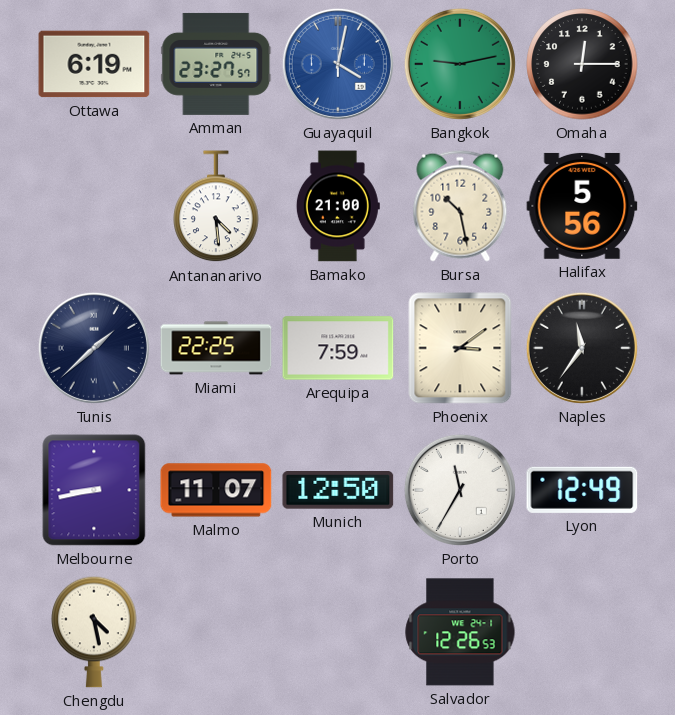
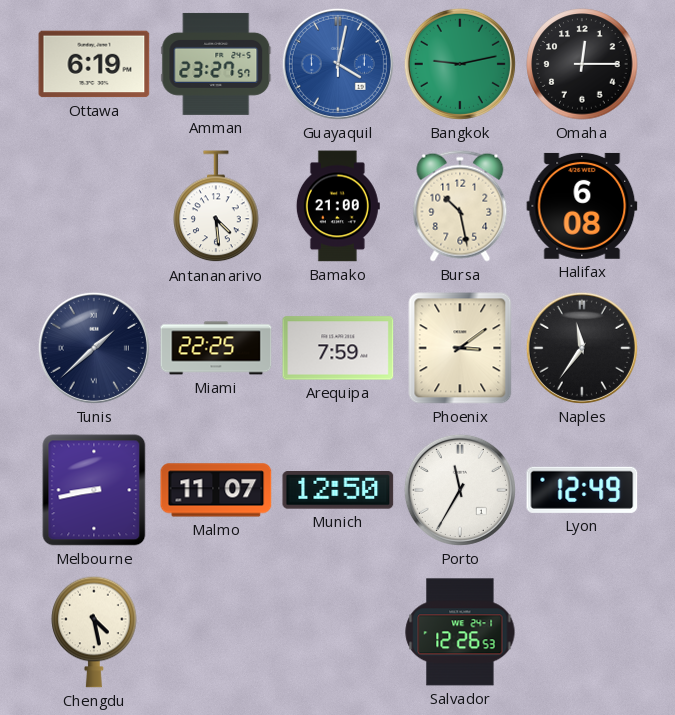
Halifax: 5:56 -> 6:08
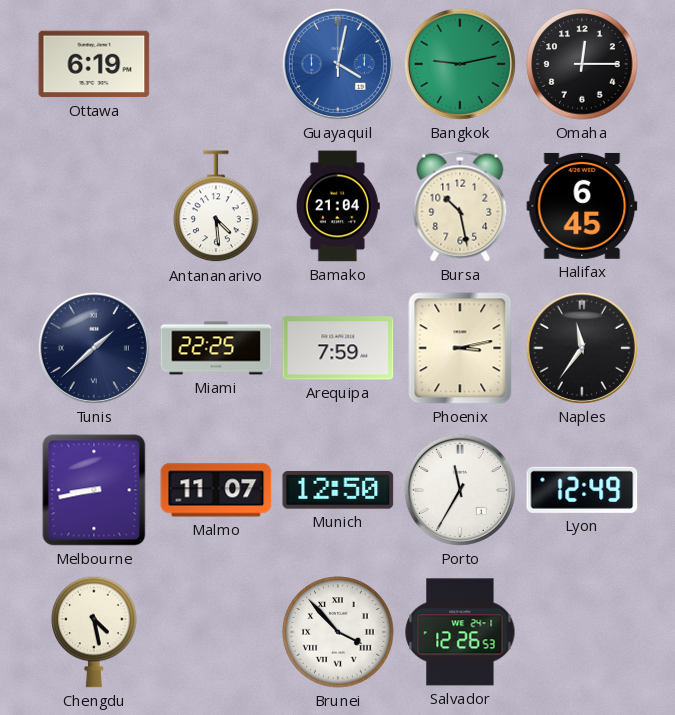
Amman: 23:27 -> none
Bamako: 21:00 -> 21:04
Halifax: 6:08 -> 6:45
Phoenix: 3:09 -> 3:13
Brunei: none -> 3:53
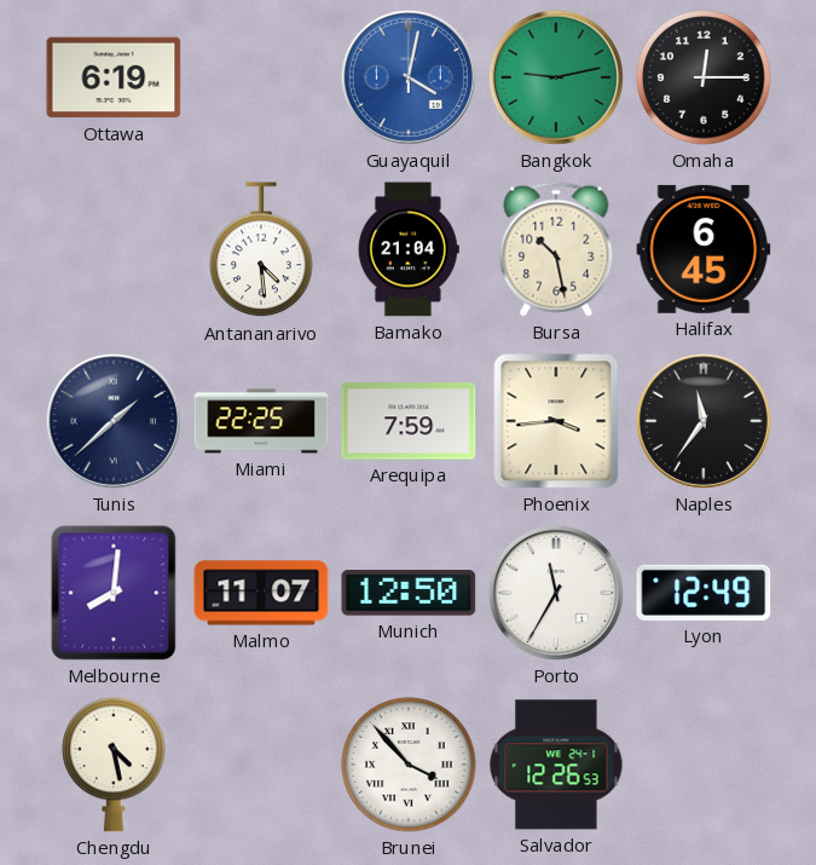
Phoenix: 3:13 -> 3:44
Melbourne: 8:43 -> 8:01
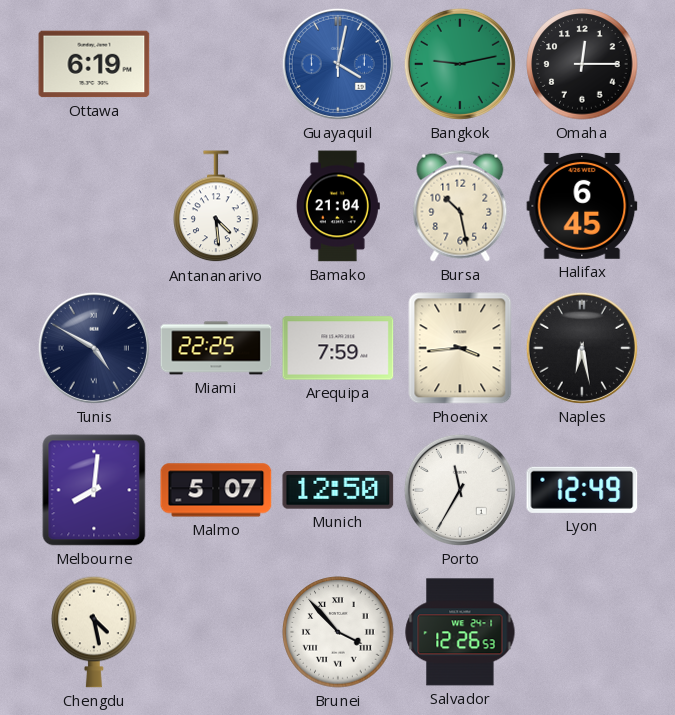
Tunis: 1:38 -> 4:50
Naples: 11:36 -> 6:28
Malmo: 11:07 -> 5:07
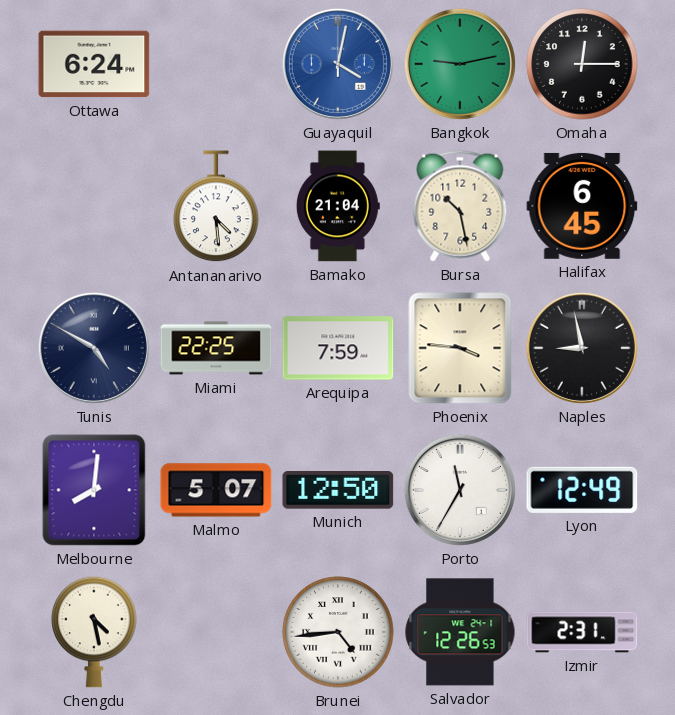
Ottawa: 6:19 -> 6:24
Phoenix: 3:44 -> 3:46
Naples: 6:28 -> 8:58
Brunei: 3:53 -> 4:44
Izmir: none -> 2:31
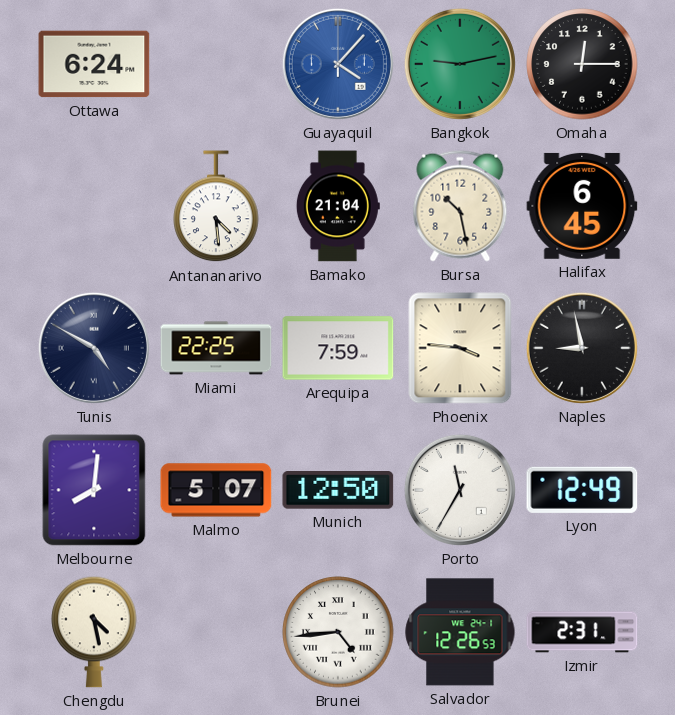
Guayaquil: 4:02 -> 4:07
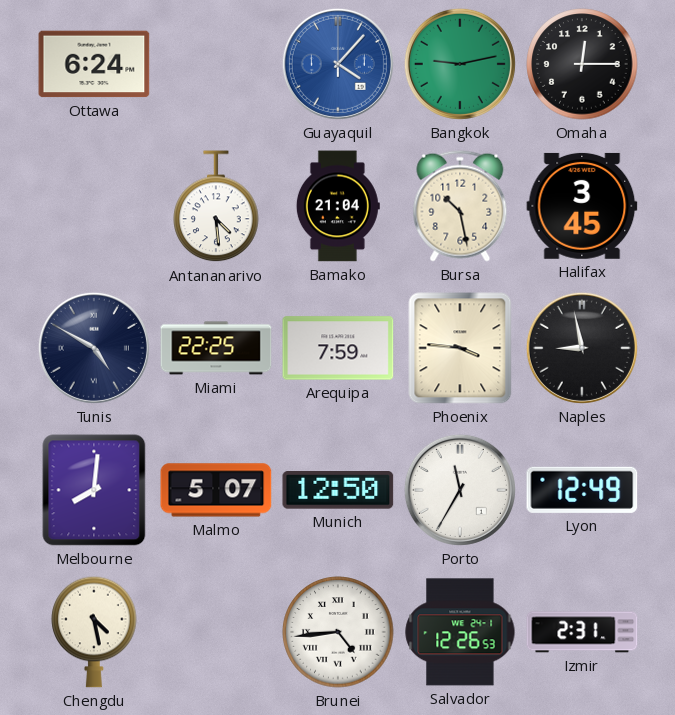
Halifax: 6:45 -> 3:45
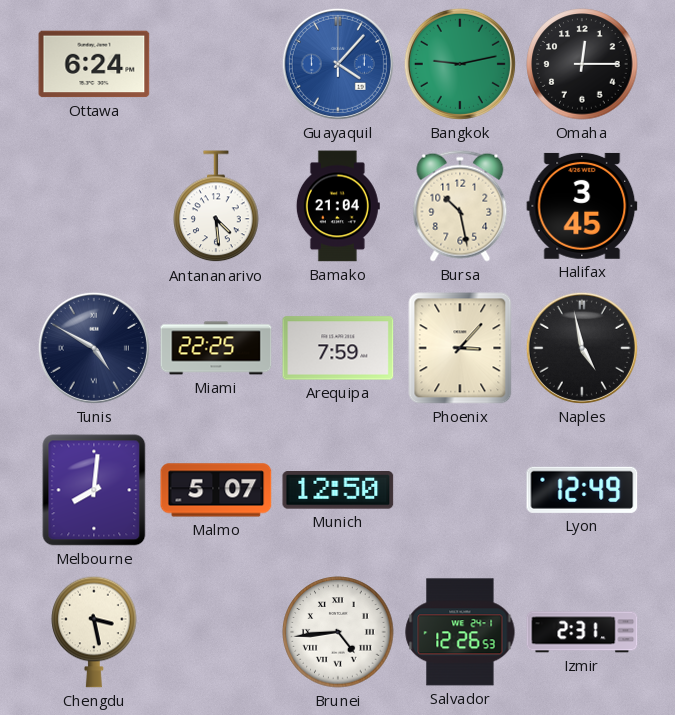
Phoenix: 3:46 -> 3:07
Naples: 8:58 -> 4:58
Porto: 11:35 -> none
Chengdu: 4:28 -> 3:28
